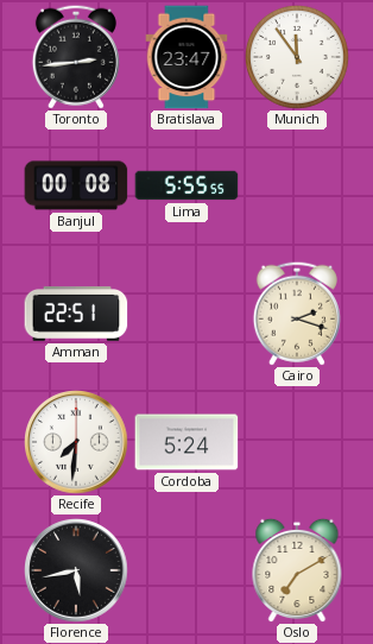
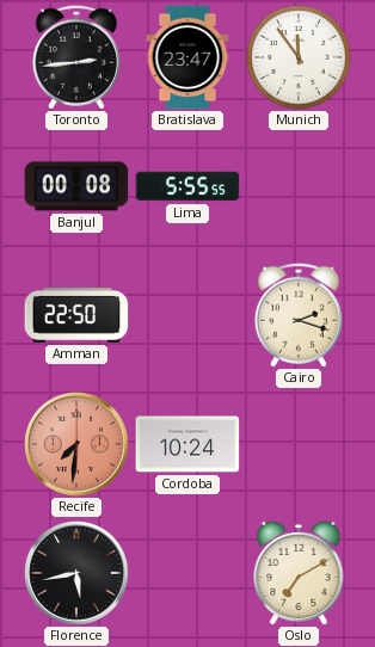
Amman: 22:51 -> 22:50
Recife dial: white -> salmon
Cordoba: 5:24 -> 10:24
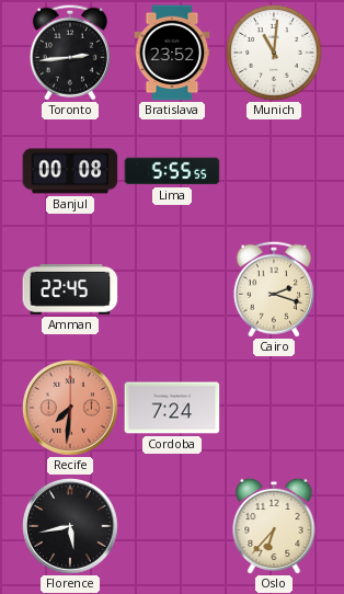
Bratislava: 23:47 -> 23:52
Munich: 11:54 -> 11:01
Amman: 22:50 -> 22:45
Cordoba: 10:24 -> 7:24
Oslo: 7:10 -> 6:37
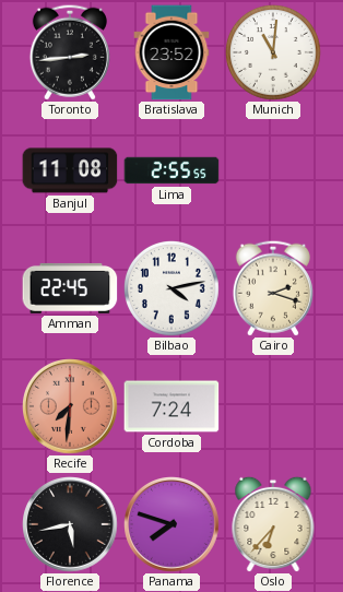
Banjul: 00:08 -> 11:08
Lima: 5:55 -> 2:55
Bilbao: none -> 4:13
Panama: none -> 7:48
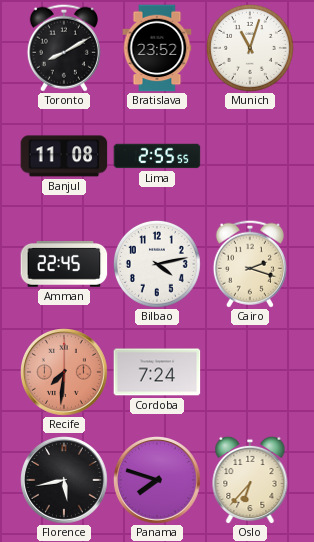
Toronto: 2:44 -> 8:10
Munich: 11:01 -> 11:03
